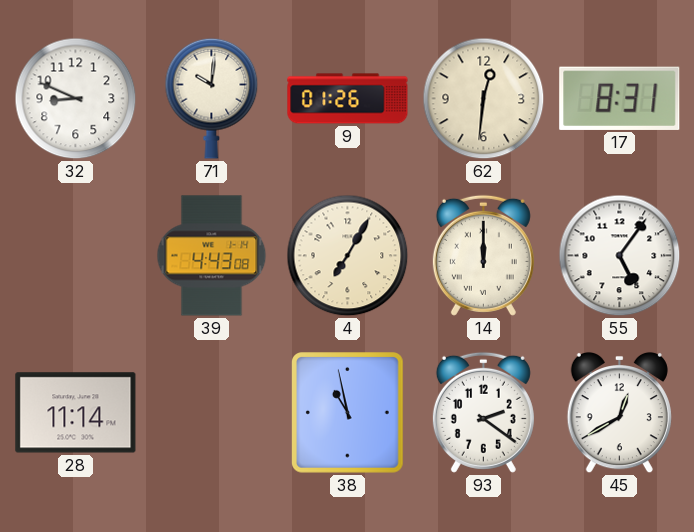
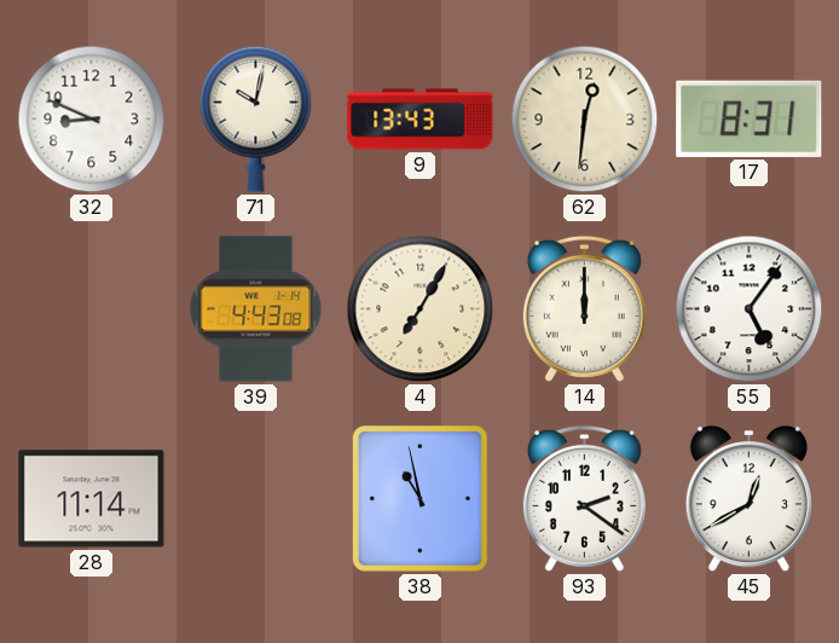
71: 10:01 -> 10:02
9: 01:26 -> 13:43
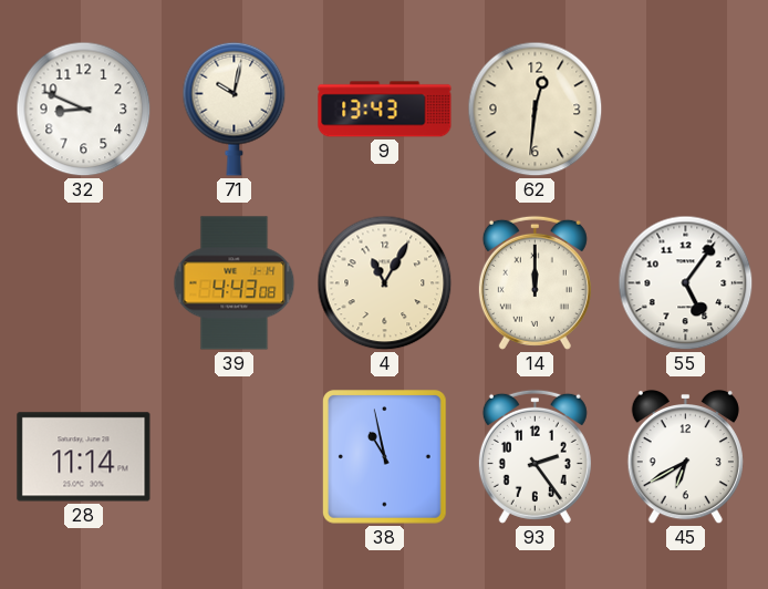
17: 8:31 -> none
4: 7:05 -> 11:05
93: 2:21 -> 2:24
45: 12:40 -> 6:40
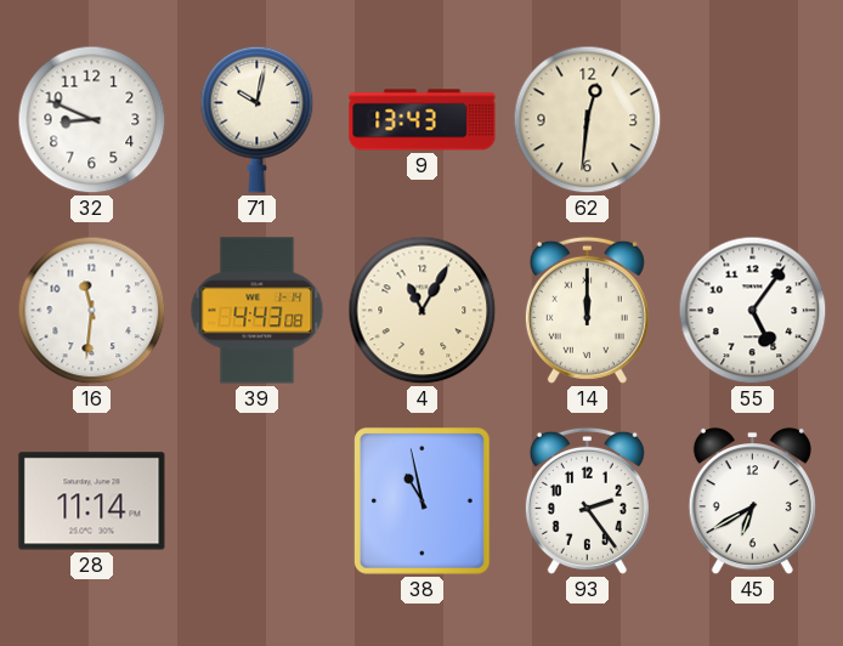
16: none -> 11:31
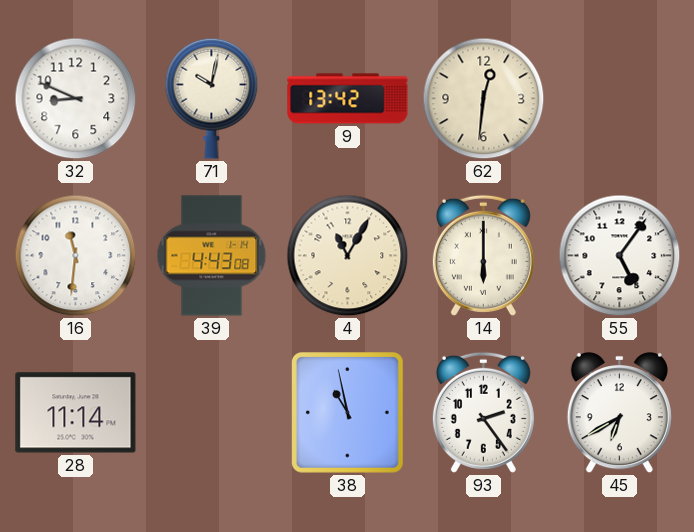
9: 13:43 -> 13:42
14: 12:00 -> 6:00
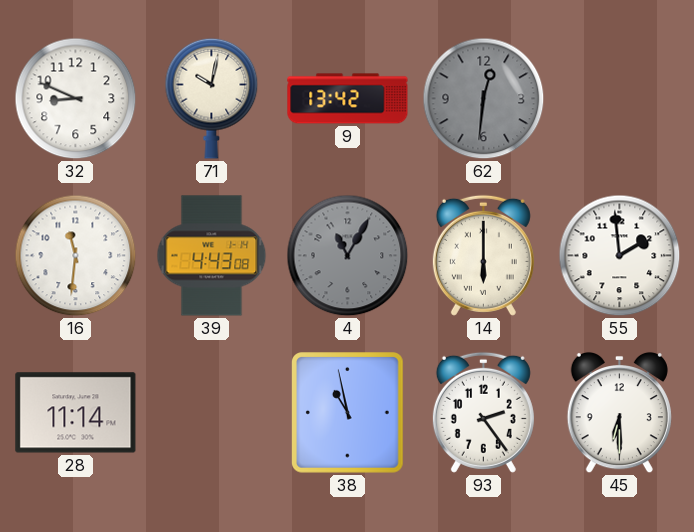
62 dial: cream -> grey
4 dial: cream -> grey
55: 5:06 -> 1:59
45: 6:40 -> 6:30
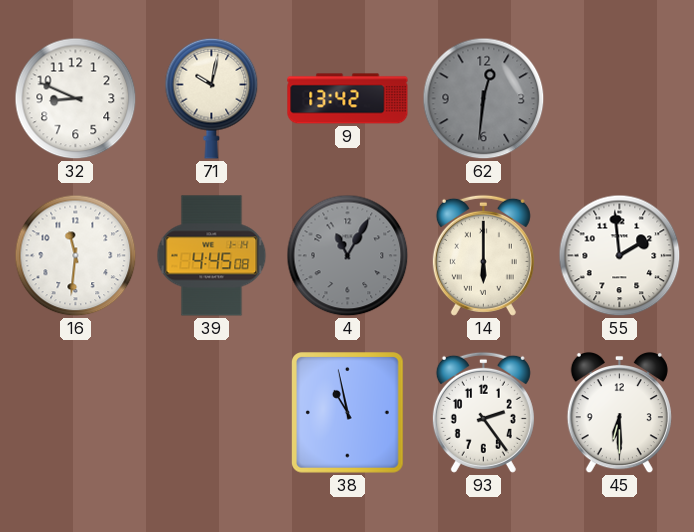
39: 4:43 -> 4:45
28: 11:14 -> none
